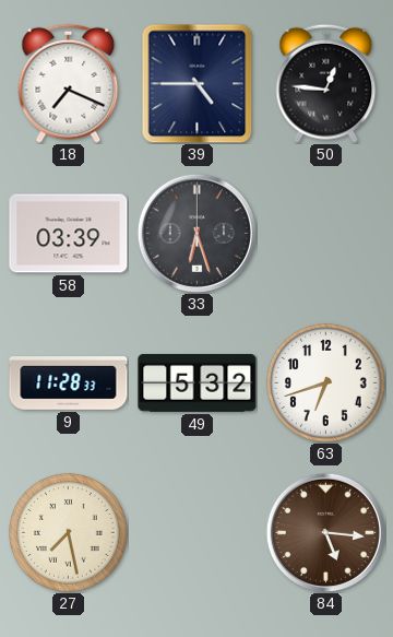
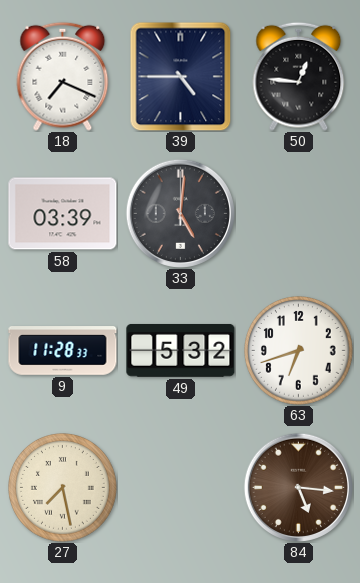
33: 6:27 -> 5:01
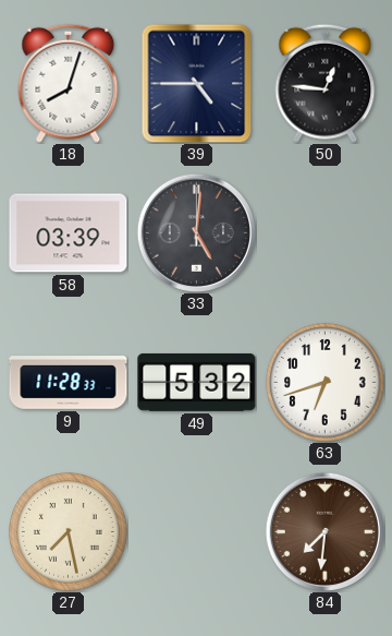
18: 7:19 -> 8:03
84: 5:16 -> 7:31
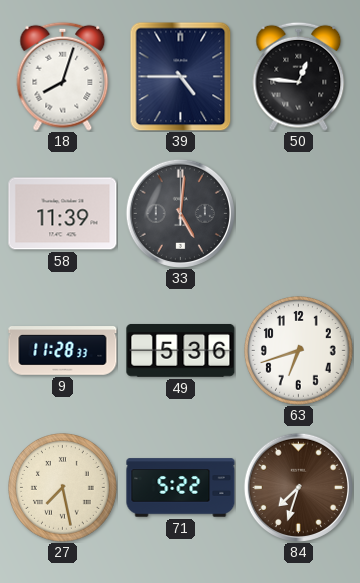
58: 03:39 -> 11:39
49: 5:32 -> 5:36
71: none -> 5:22
84: 7:31 -> 7:33
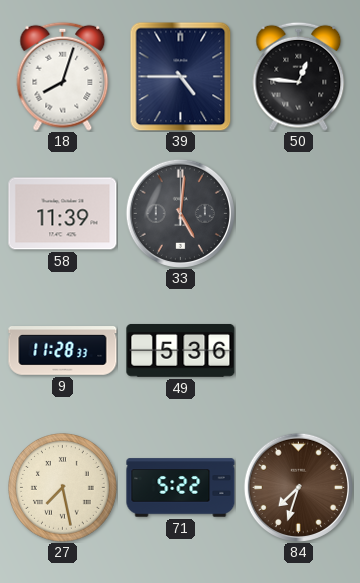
63: 6:42 -> none
